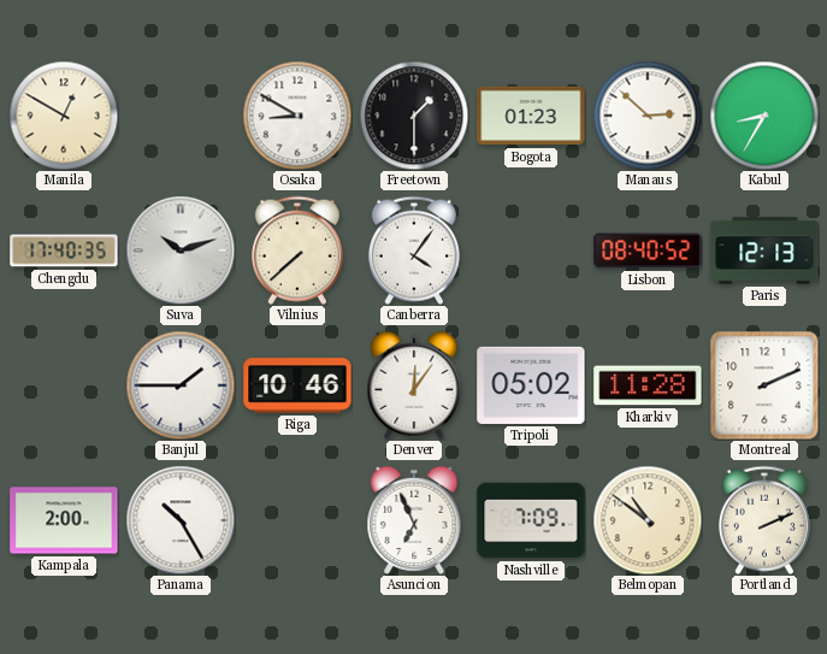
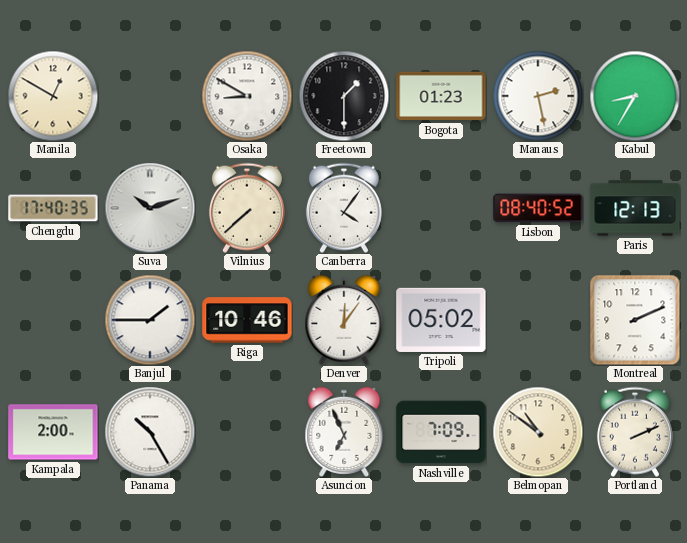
Manaus: 2:52 -> 2:28
Kharkiv: 11:28 -> none
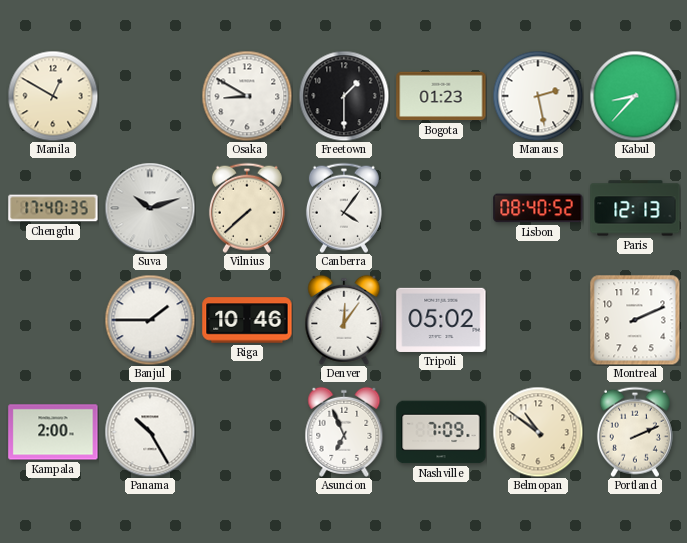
Kabul: 8:35 -> 8:37
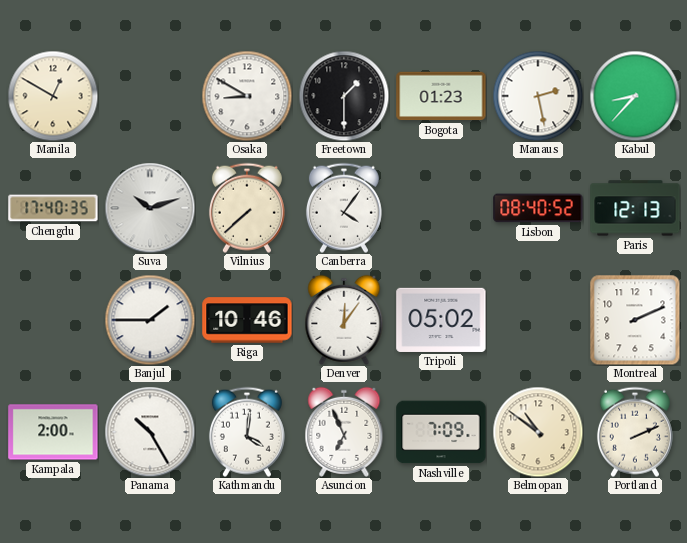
Kathmandu: none -> 4:01
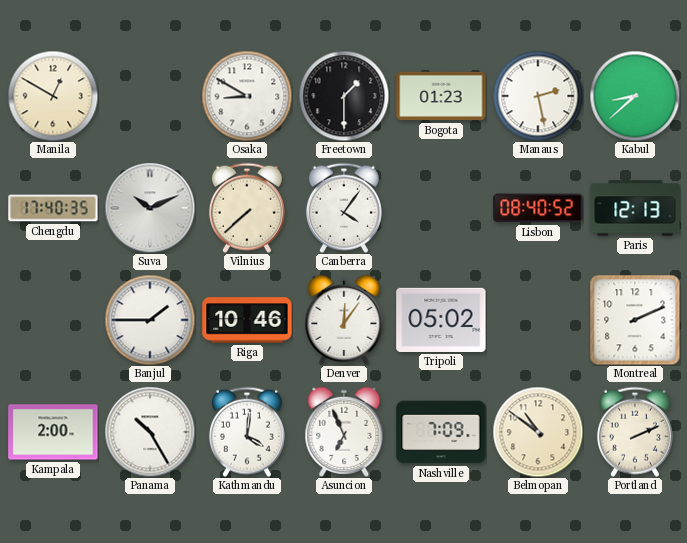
Kabul: 8:37 -> 8:38
Suva: 10:12 -> 10:11
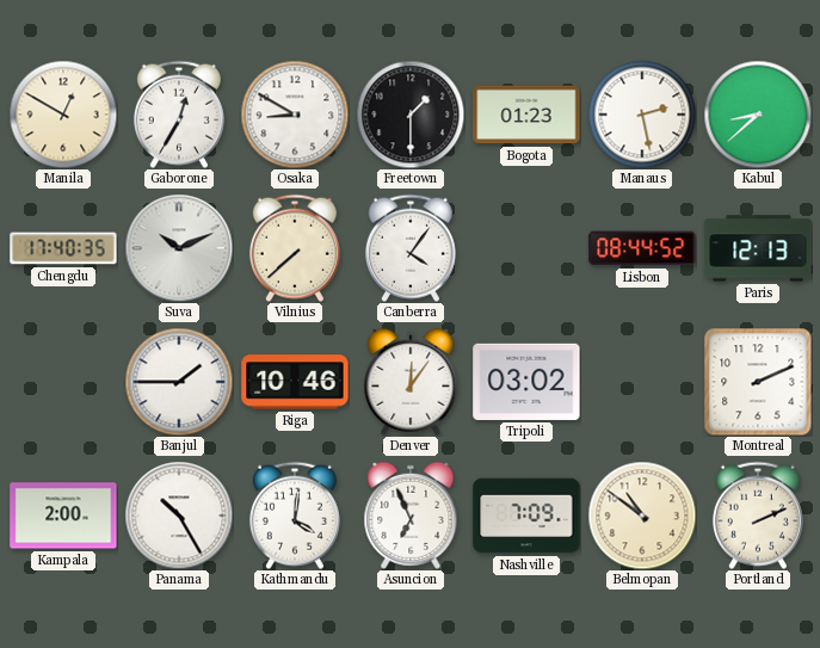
Gaborone: none -> 12:35
Lisbon: 08:40 -> 08:44
Tripoli: 05:02 -> 03:02
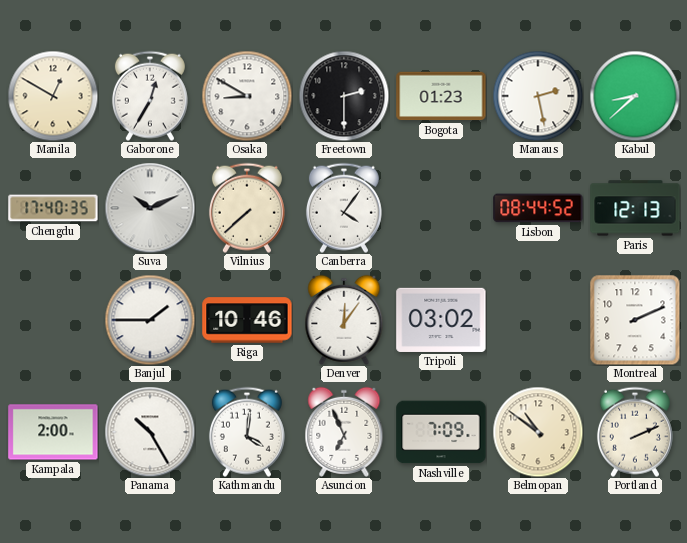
Freetown: 1:30 -> 2:30
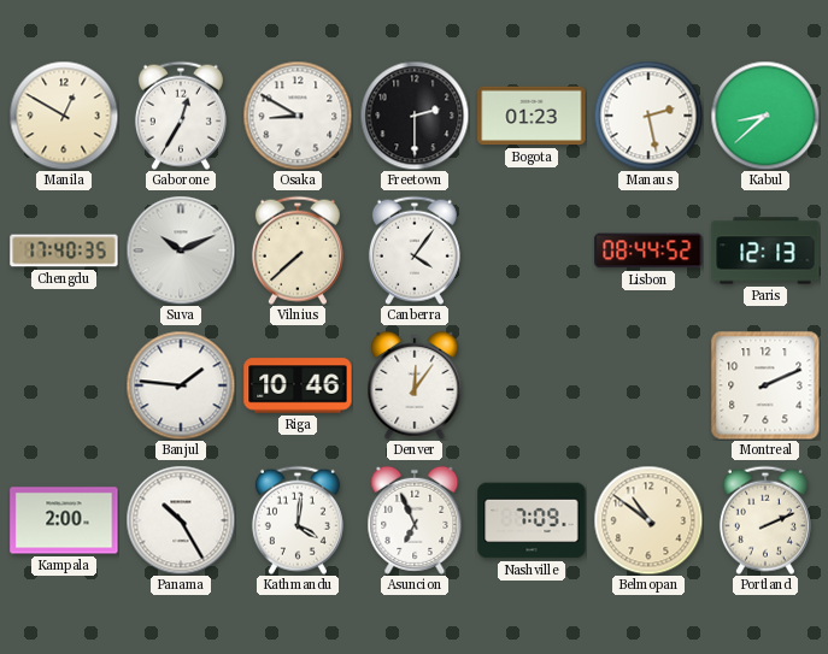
Banjul: 1:45 -> 1:46
Tripoli: 03:02 -> none
